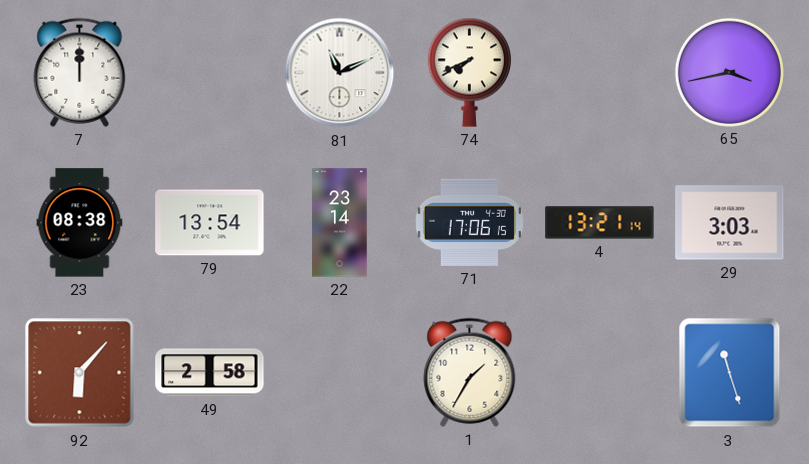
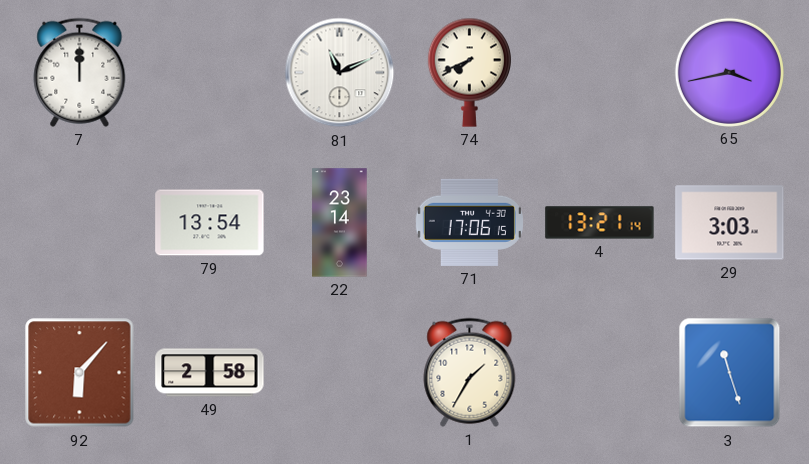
23: 08:38 -> none
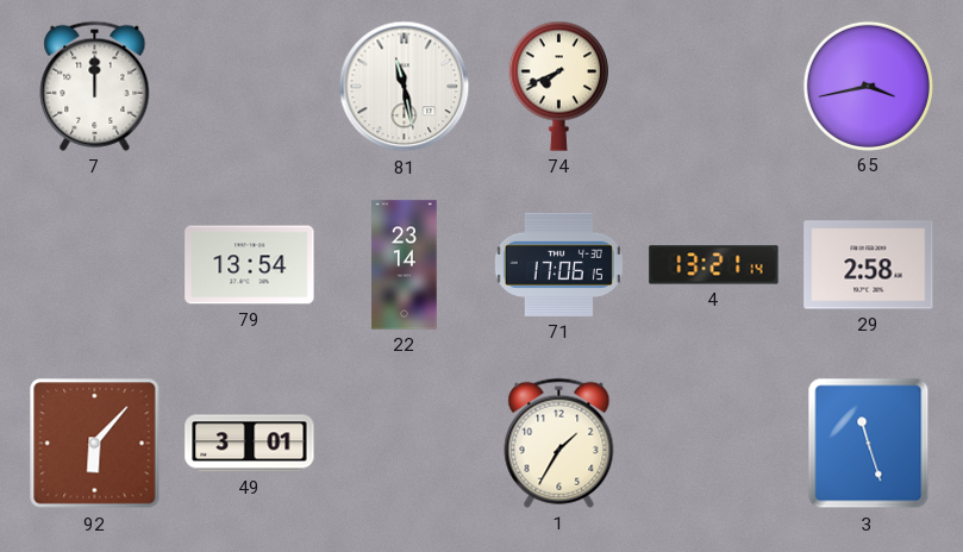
81: 11:11 -> 11:28
29: 3:03 -> 2:58
49: 2:58 -> 3:01
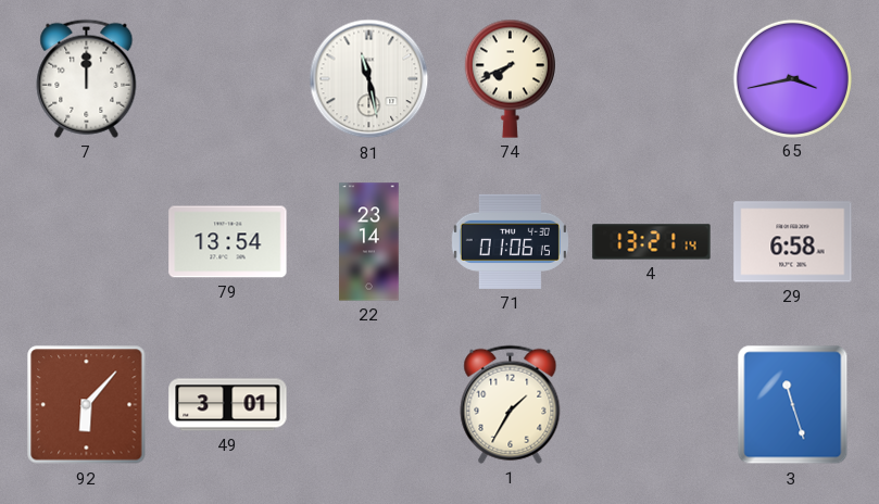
71: 17:06 -> 01:06
29: 2:58 -> 6:58
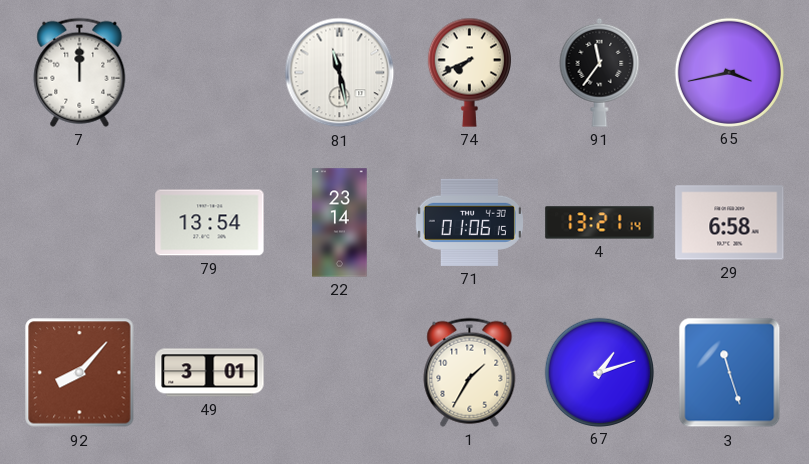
91: none -> 11:36
92: 6:07 -> 8:07
67: none -> 1:12
